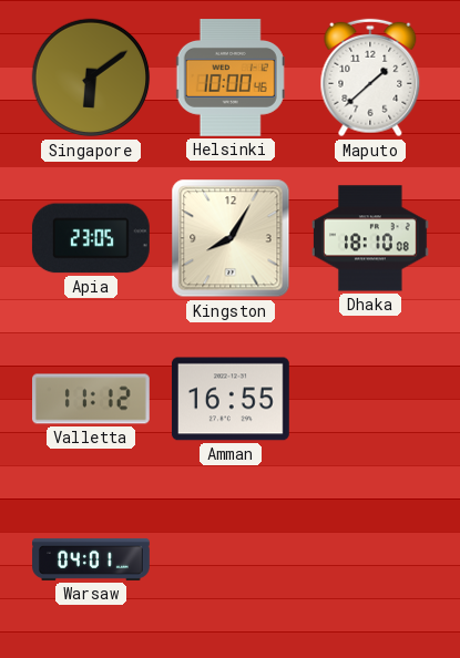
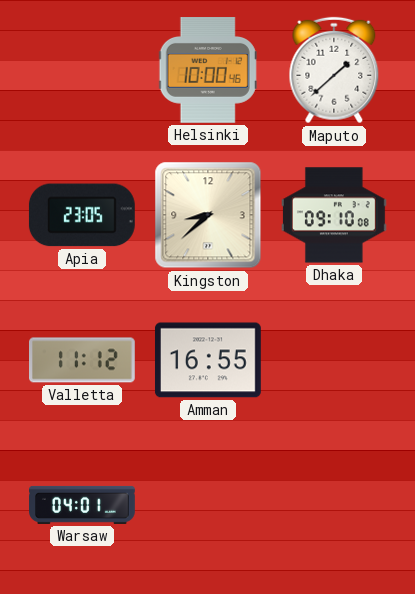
Singapore: 6:09 -> none
Kingston: 8:05 -> 8:38
Dhaka: 18:10 -> 09:10
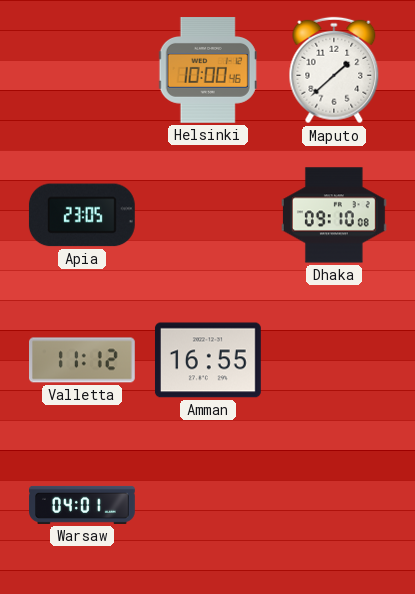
Kingston: 8:38 -> none
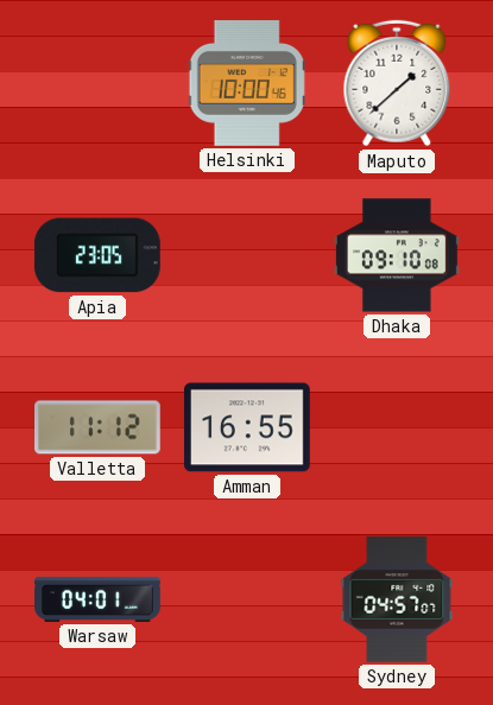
Sydney: none -> 04:57
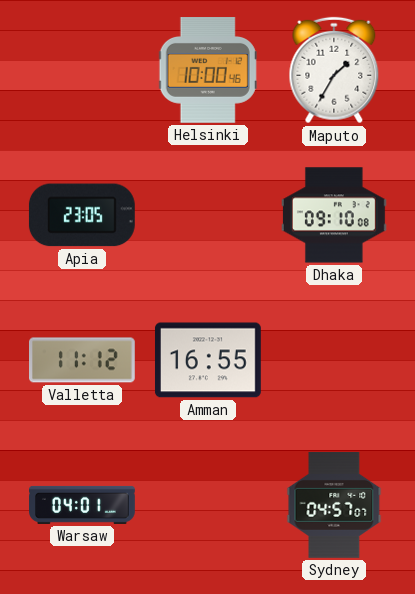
Maputo: 1:38 -> 1:35
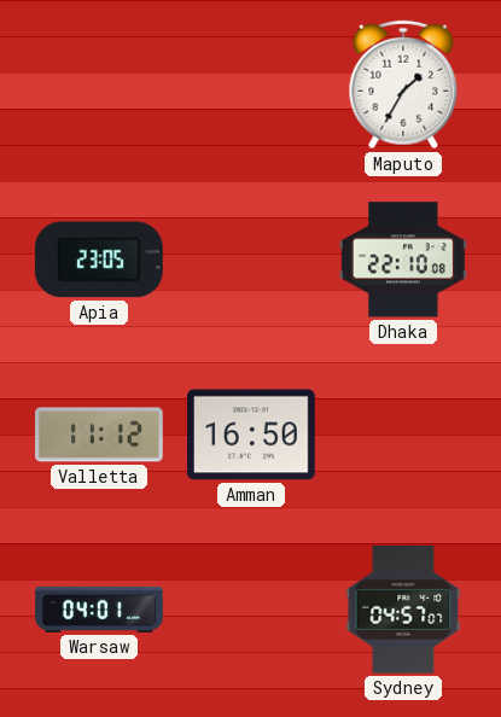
Helsinki: 10:00 -> none
Dhaka: 09:10 -> 22:10
Amman: 16:55 -> 16:50
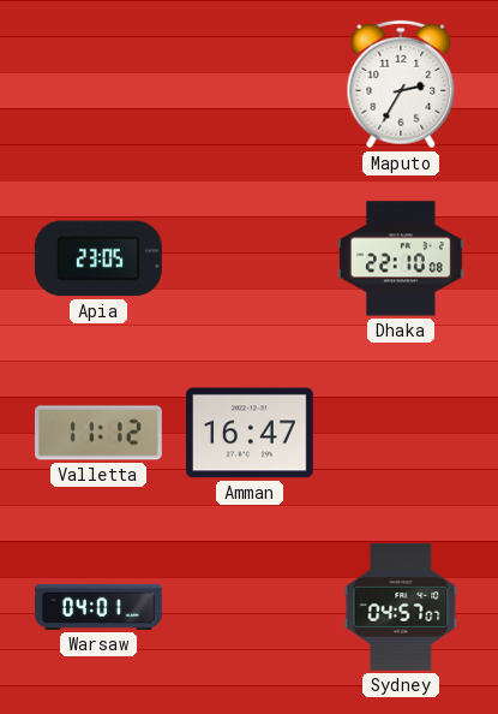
Maputo: 1:35 -> 2:35
Amman: 16:50 -> 16:47
